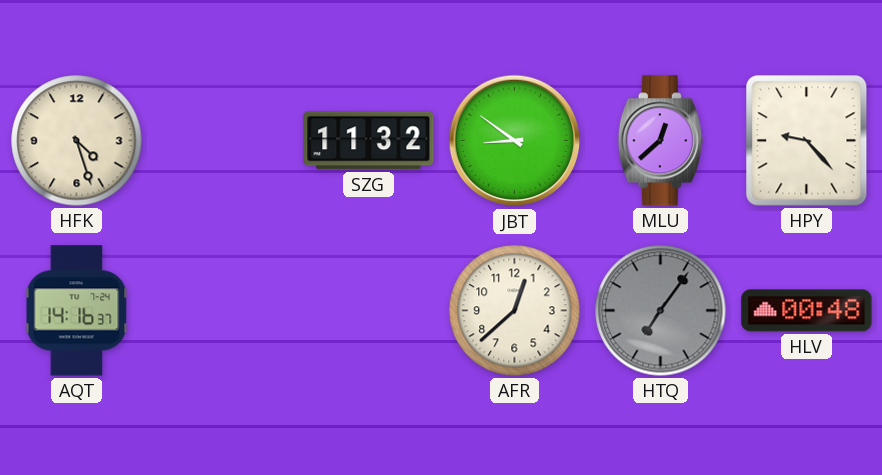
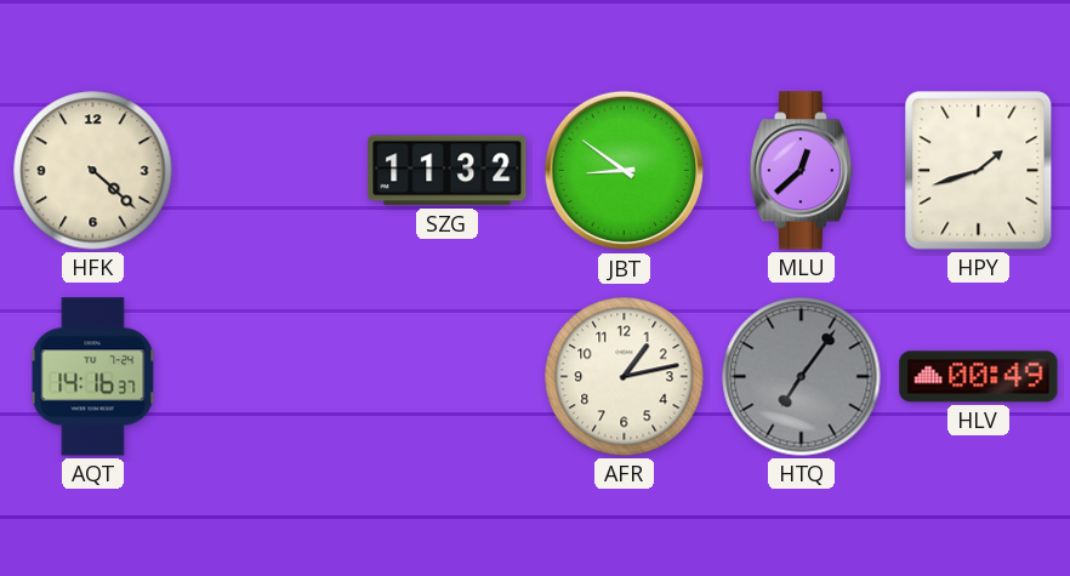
HFK: 4:27 -> 4:22
HPY: 9:23 -> 1:42
AFR: 12:38 -> 1:13
HLV: 00:48 -> 00:49
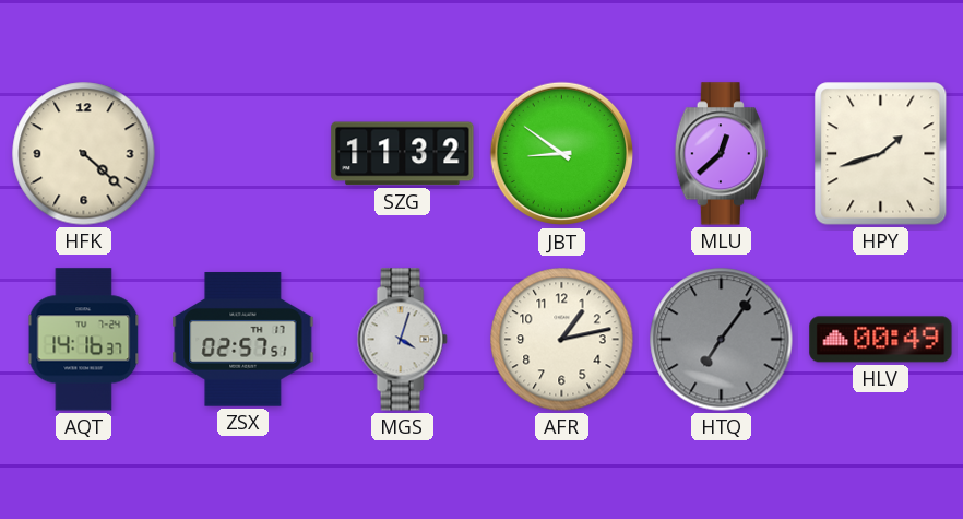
ZSX: none -> 02:57
MGS: none -> 4:03
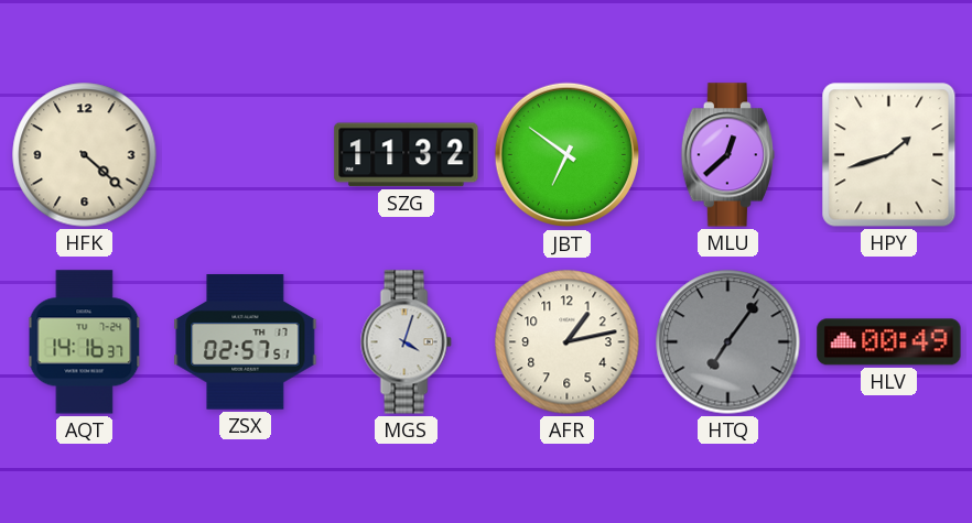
JBT: 8:51 -> 6:51
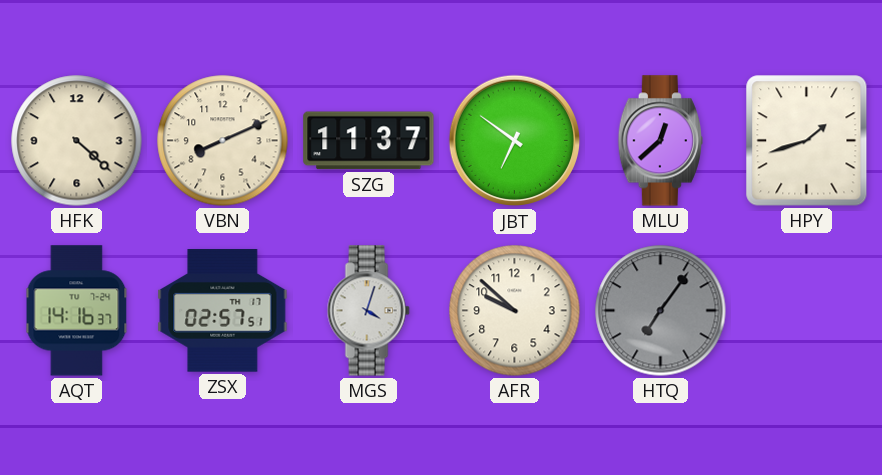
VBN: none -> 8:11
SZG: 11:32 -> 11:37
AFR: 1:13 -> 9:52
HLV: 00:49 -> none
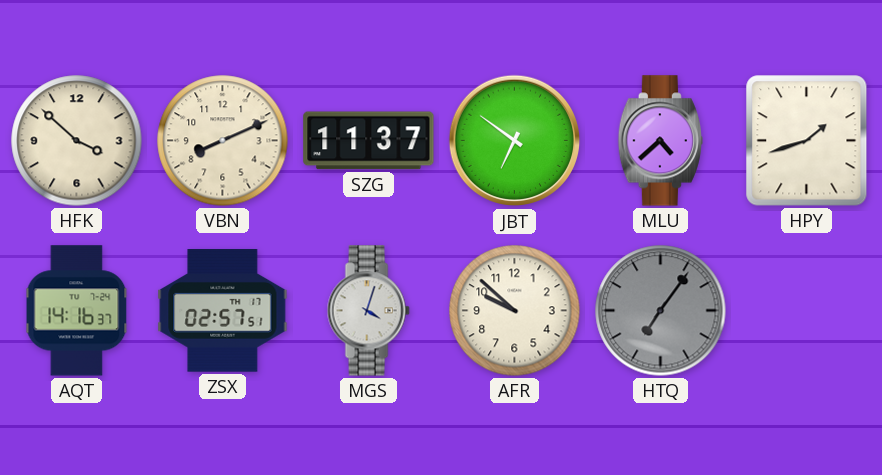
HFK: 4:22 -> 3:52
MLU: 12:38 -> 4:38
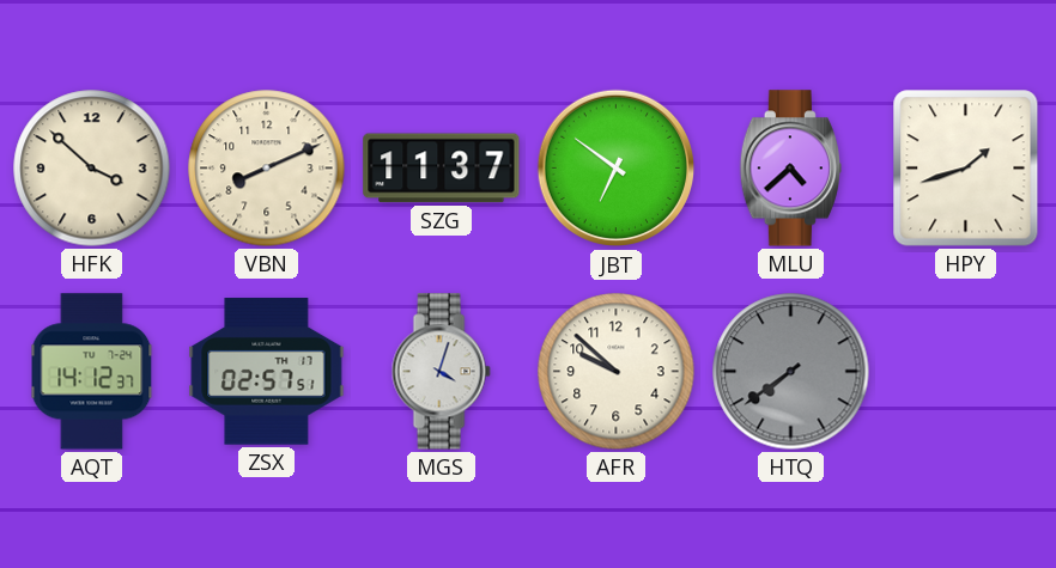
AQT: 14:16 -> 14:12
HTQ: 7:06 -> 7:39
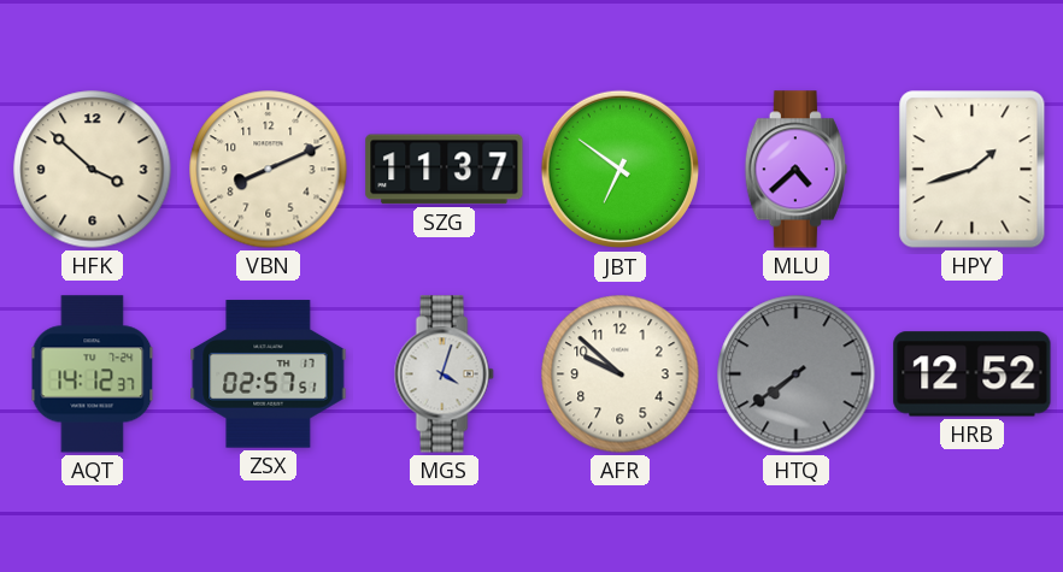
HRB: none -> 12:52
